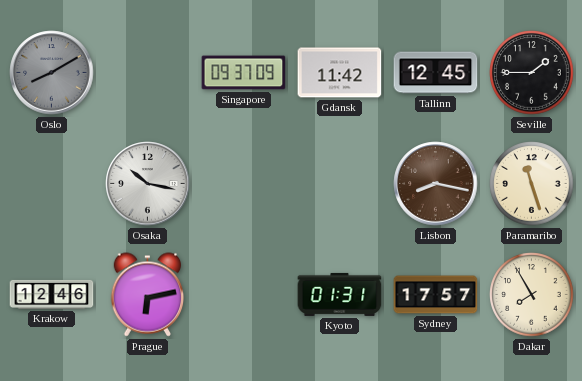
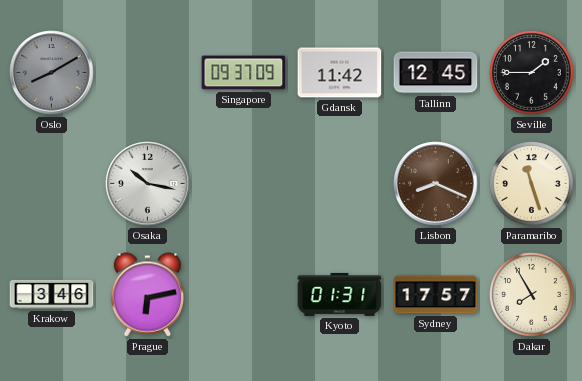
Lisbon: 8:17 -> 8:19
Krakow: 12:46 -> 3:46
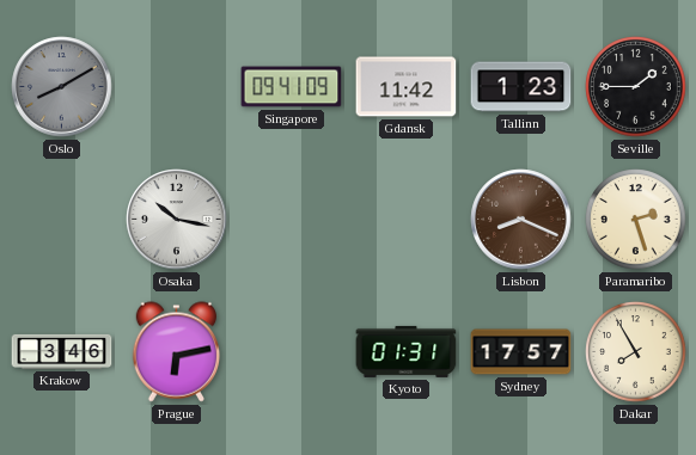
Singapore: 09:37 -> 09:41
Tallinn: 12:45 -> 1:23
Paramaribo: 11:27 -> 2:27
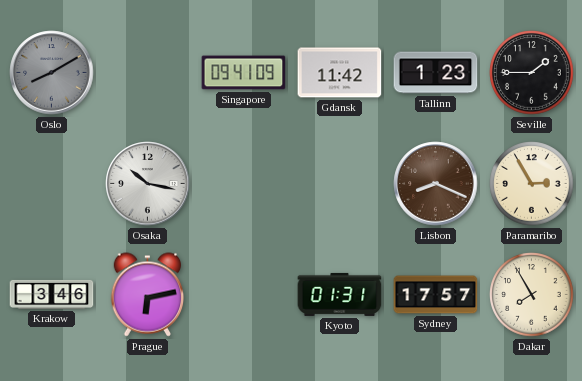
Paramaribo: 2:27 -> 2:55
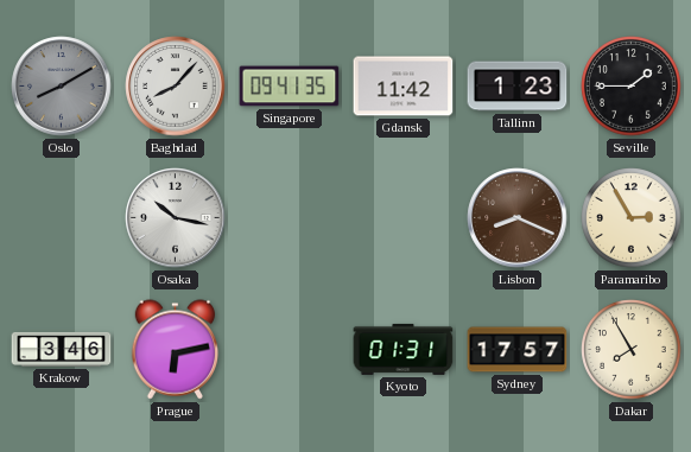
Baghdad: none -> 8:07
Singapore: 09:41:09 -> 09:41:35
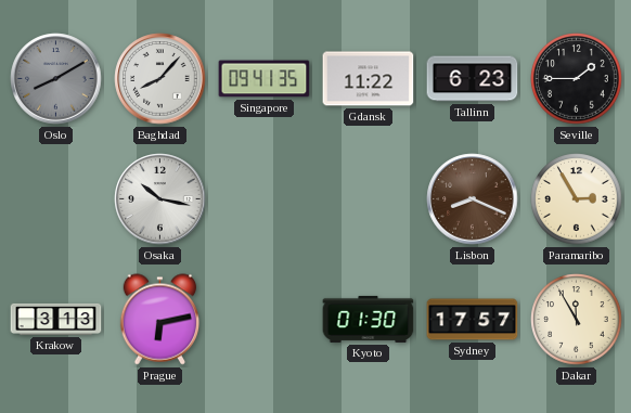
Gdansk: 11:42 -> 11:22
Tallinn: 1:23 -> 6:23
Krakow: 3:46 -> 3:13
Kyoto: 01:31 -> 01:30
Dakar: 7:55 -> 11:55
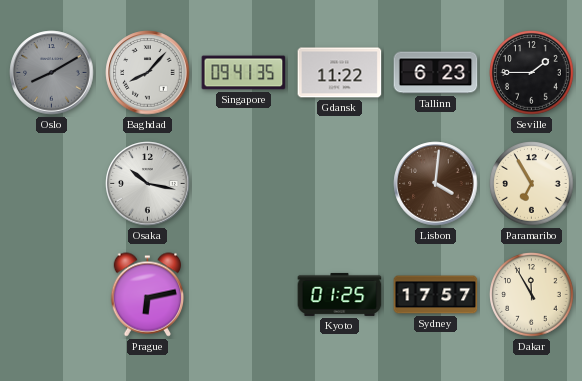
Lisbon: 8:19 -> 4:01
Paramaribo: 2:55 -> 6:55
Krakow: 3:13 -> none
Kyoto: 01:30 -> 01:25
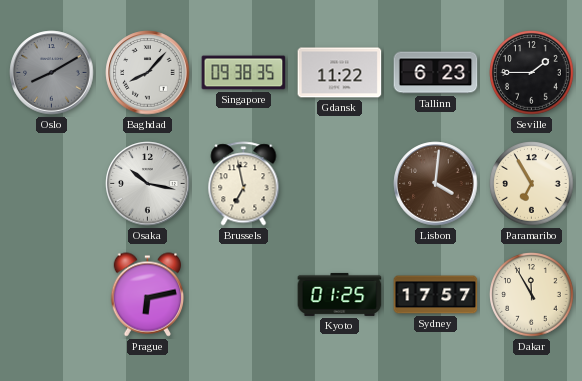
Singapore: 09:41 -> 09:38
Brussels: none -> 6:58
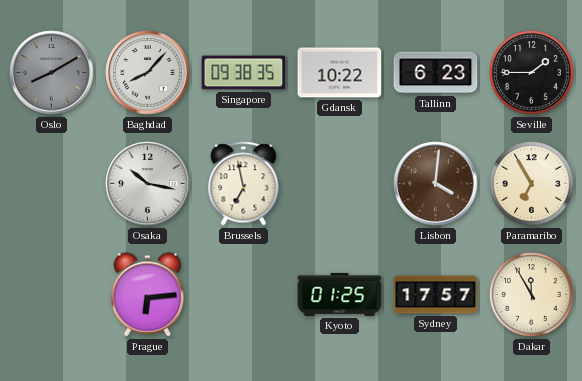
Gdansk: 11:22 -> 10:22
Prague: 6:13 -> 6:14
